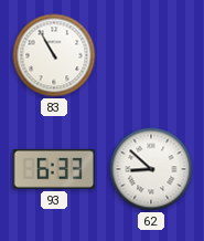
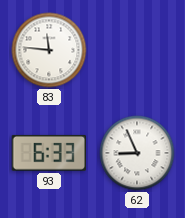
83: 10:55 -> 11:46
62: 8:52 -> 8:56
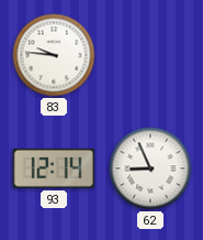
83: 11:46 -> 9:46
93: 6:33 -> 12:14
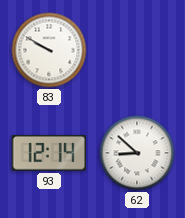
83: 9:46 -> 9:50
62: 8:56 -> 8:52
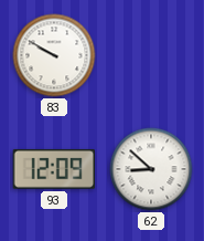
93: 12:14 -> 12:09
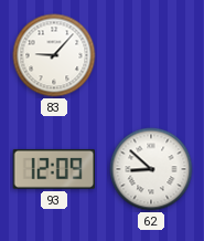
83: 9:50 -> 9:07
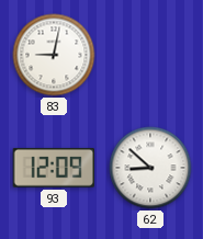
83: 9:07 -> 9:02
